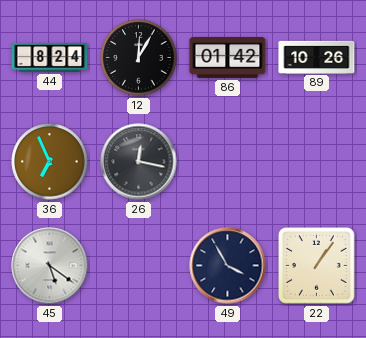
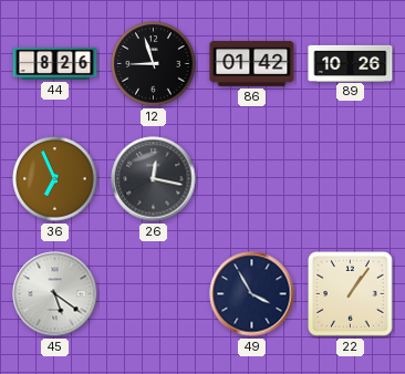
44: 8:24 -> 8:26
12: 12:05 -> 8:57
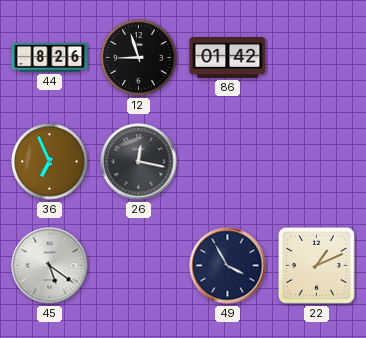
89: 10:26 -> none
22: 1:06 -> 1:11
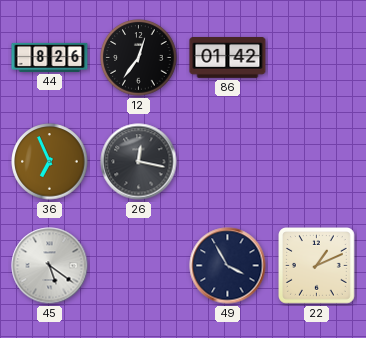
12: 8:57 -> 12:36
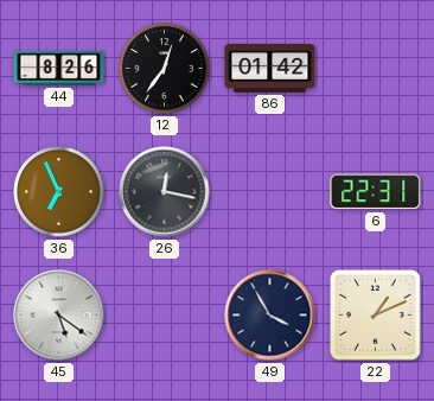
6: none -> 22:31
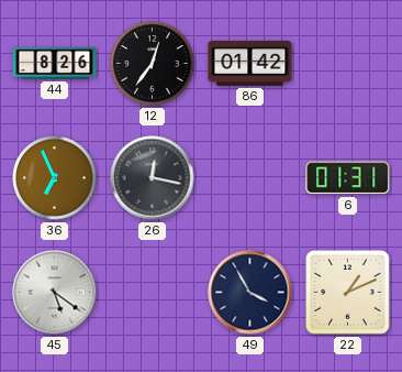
6: 22:31 -> 01:31
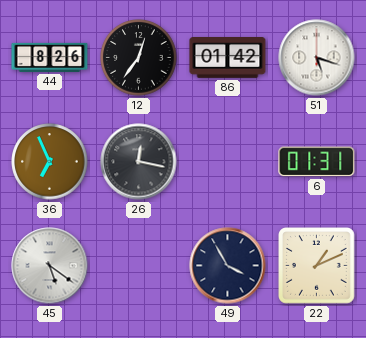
51: none -> 5:18
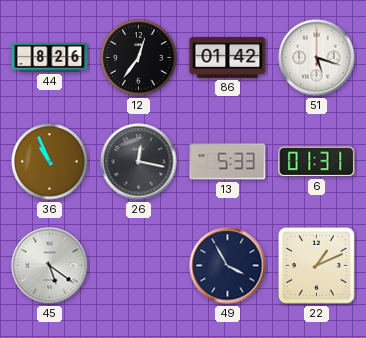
36: 6:56 -> 10:56
13: none -> 5:33
